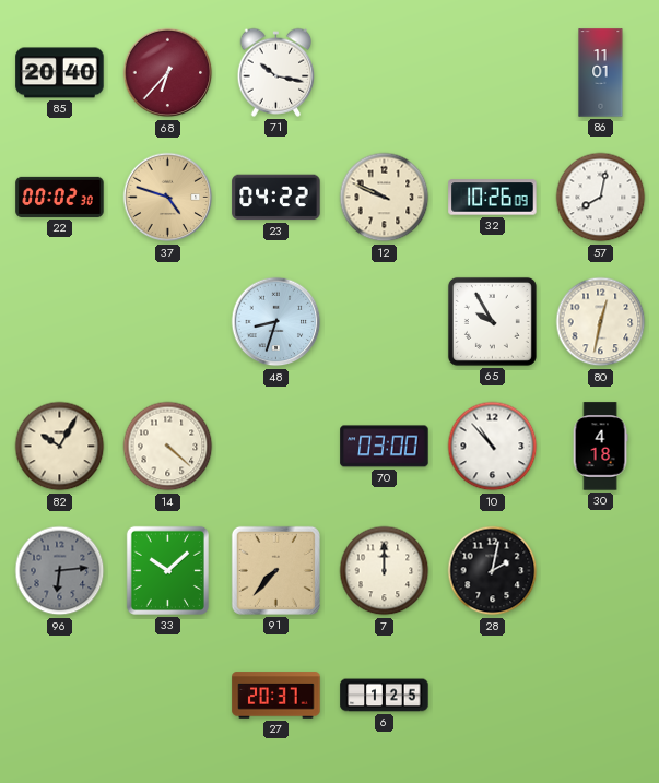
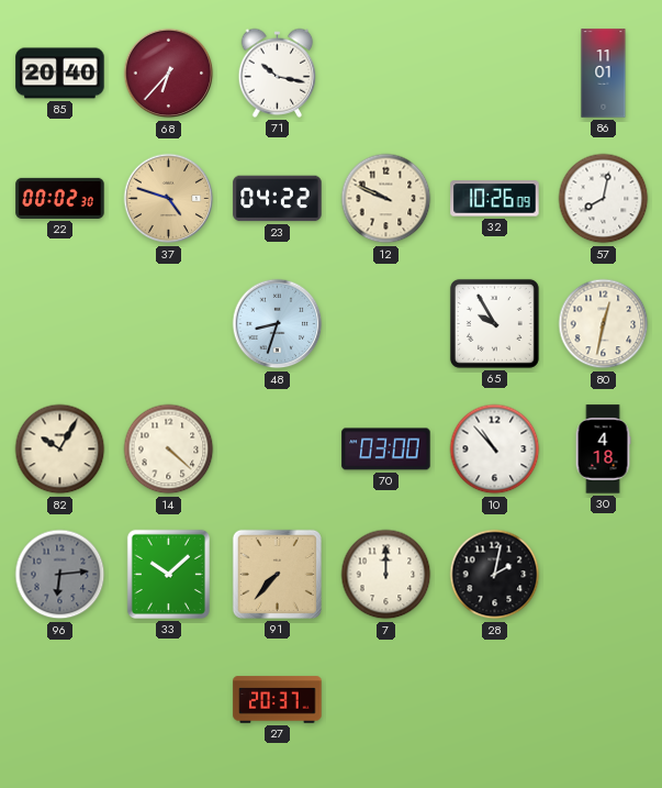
6: 1:25 -> none
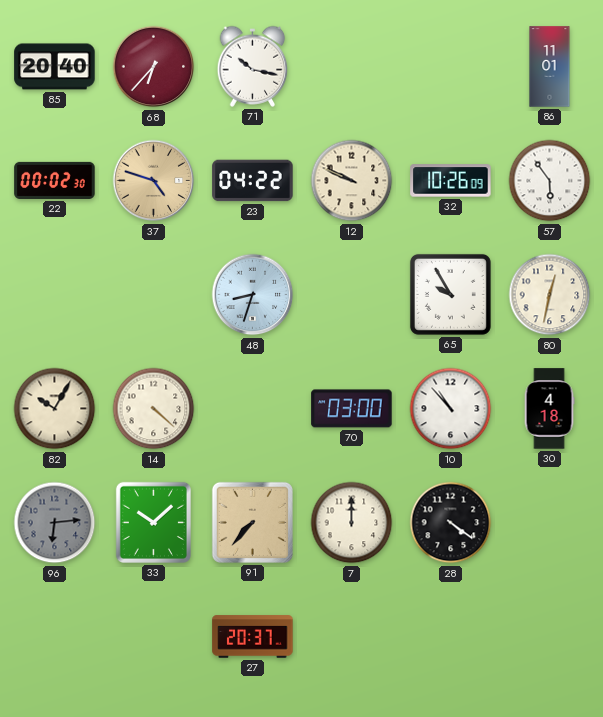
57: 8:02 -> 5:54
28: 2:02 -> 4:21
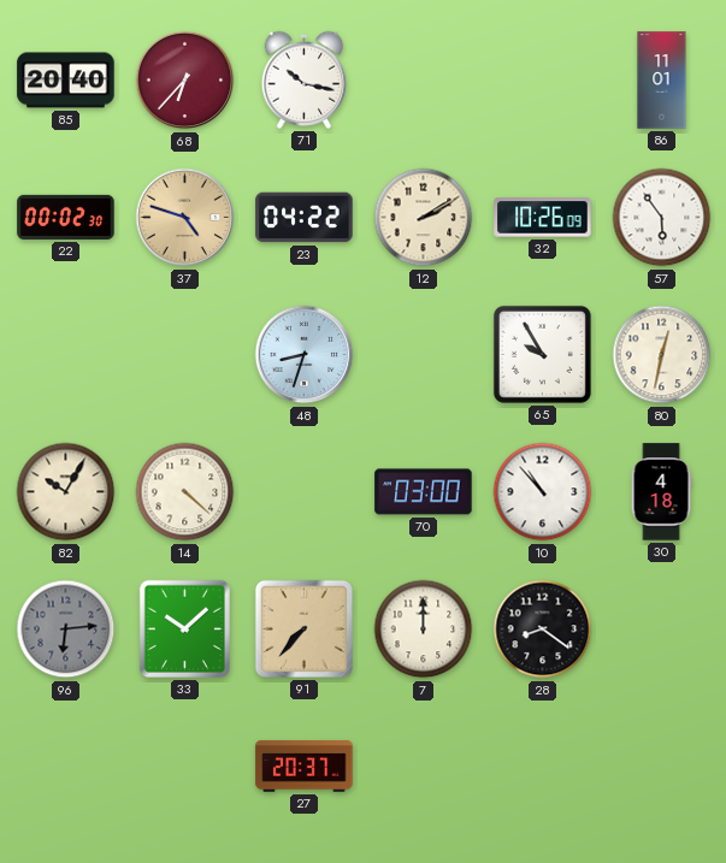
12: 9:49 -> 2:10
28: 4:21 -> 8:21
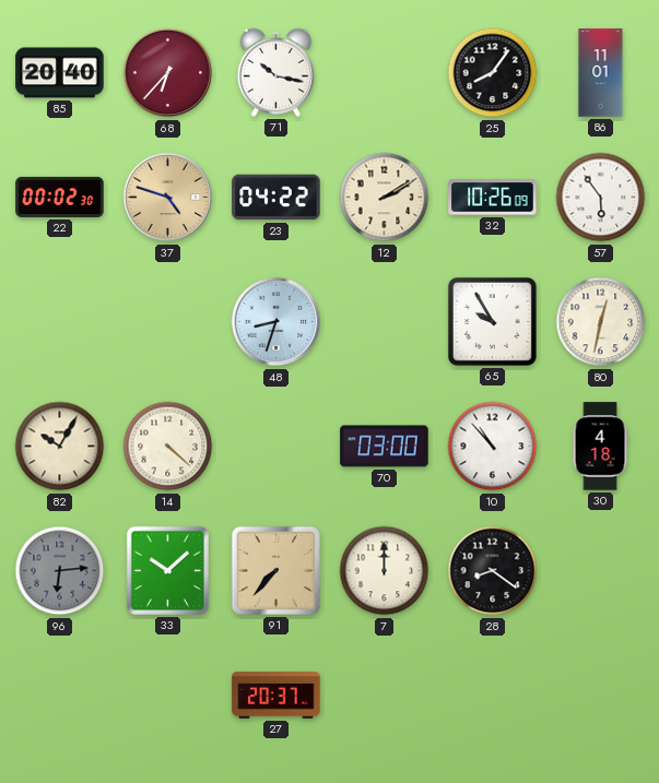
25: none -> 8:06
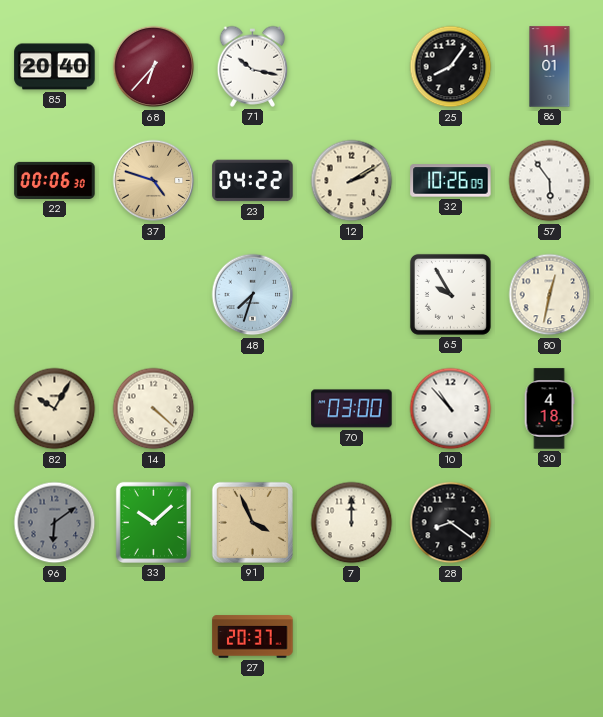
22: 00:02 -> 00:06
48: 8:33 -> 7:33
96: 6:14 -> 6:09
91: 7:37 -> 3:56
